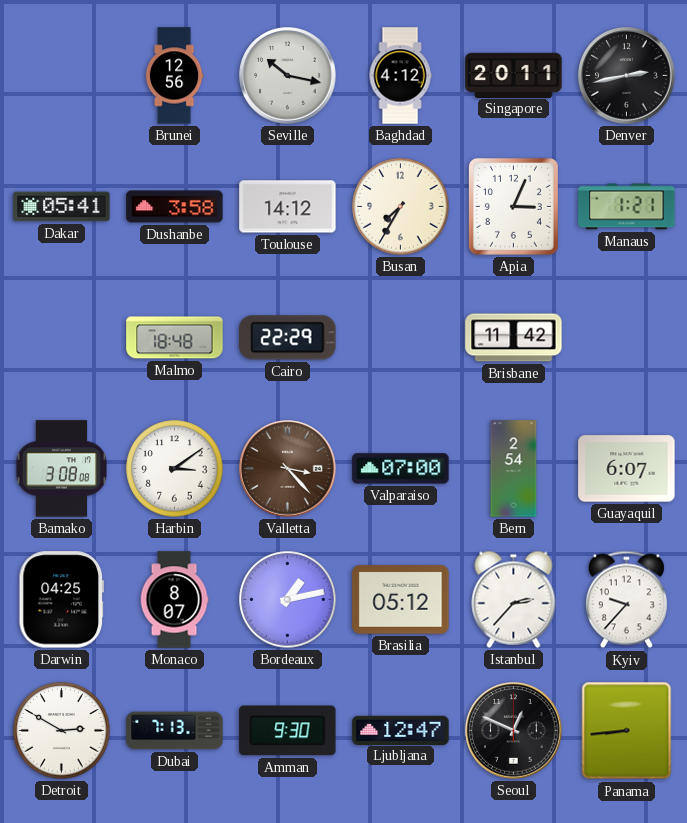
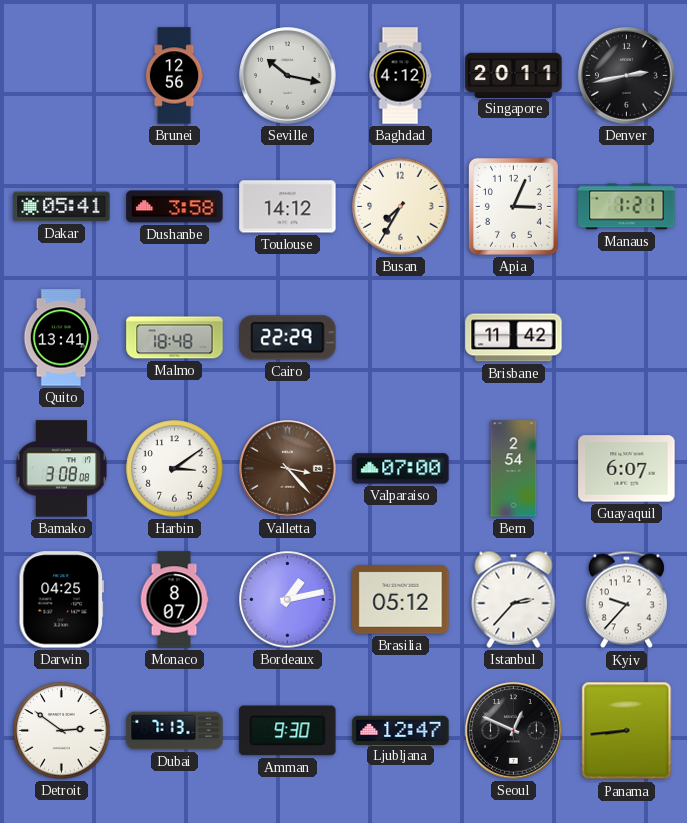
Quito: none -> 13:41
Detroit: 2:50 -> 2:51
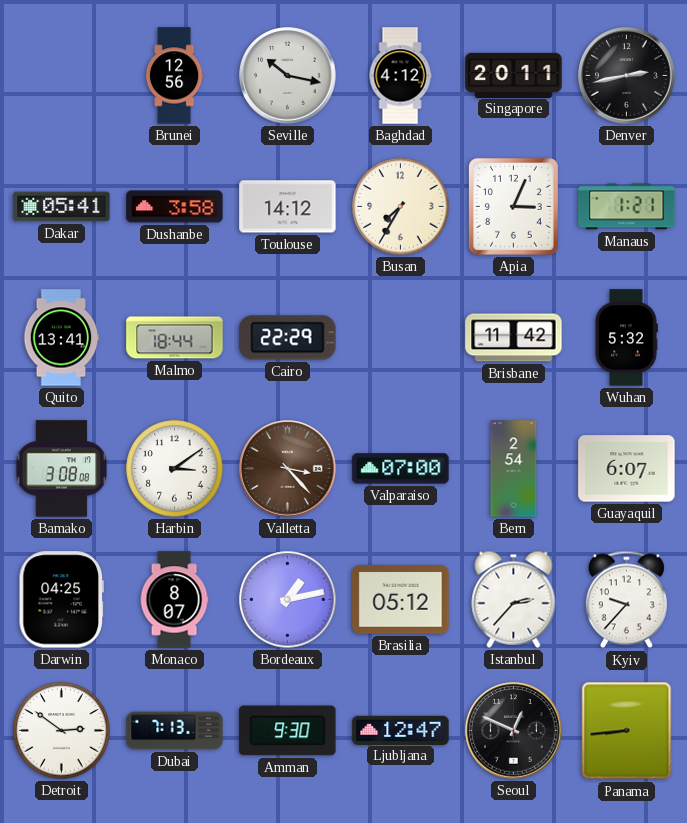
Malmo: 18:48 -> 18:44
Wuhan: none -> 5:32
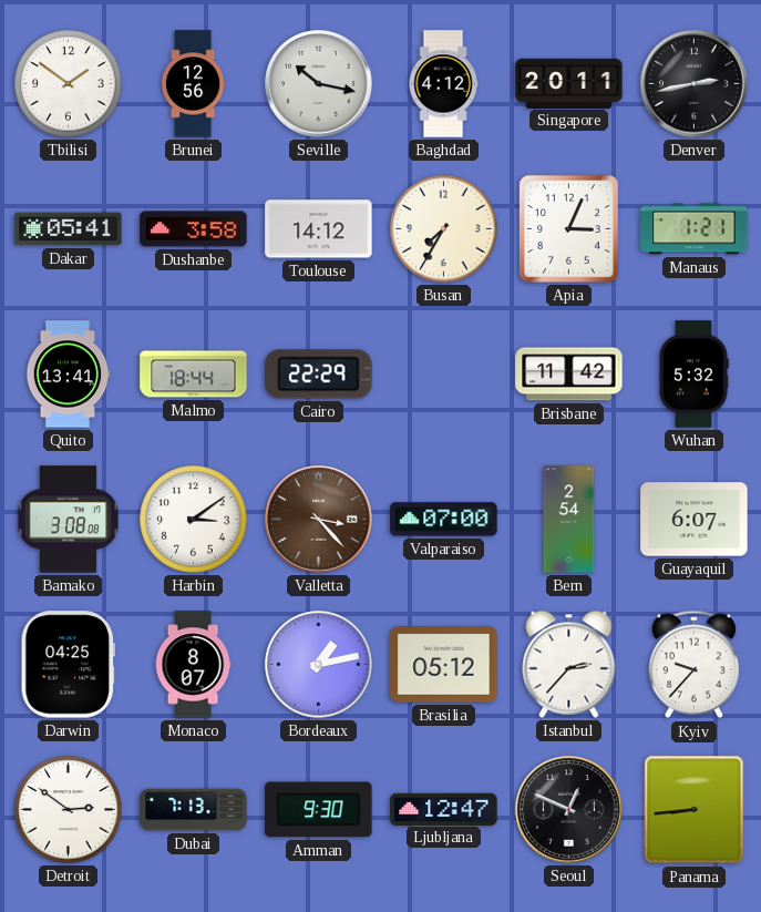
Tbilisi: none -> 1:51
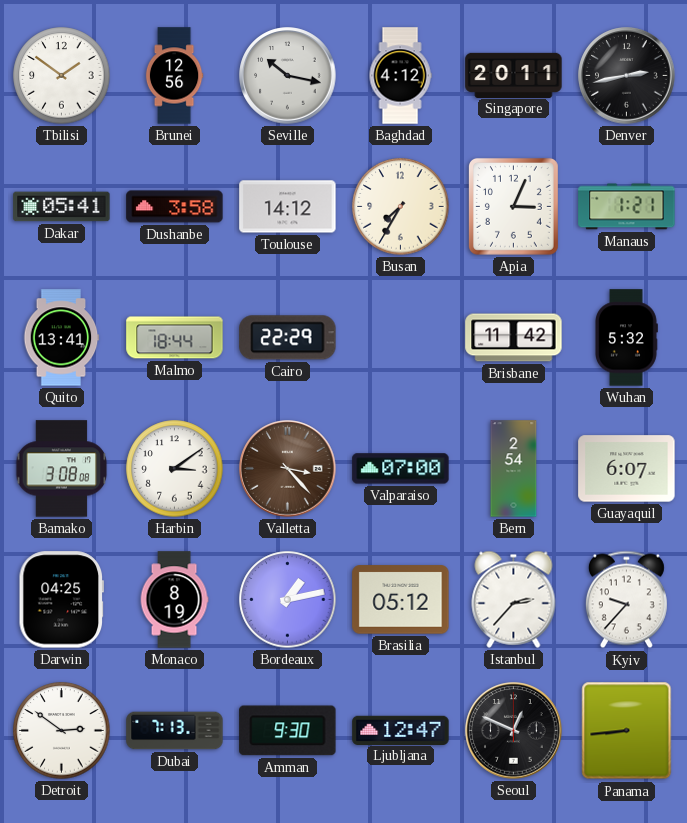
Monaco: 8:07 -> 8:19
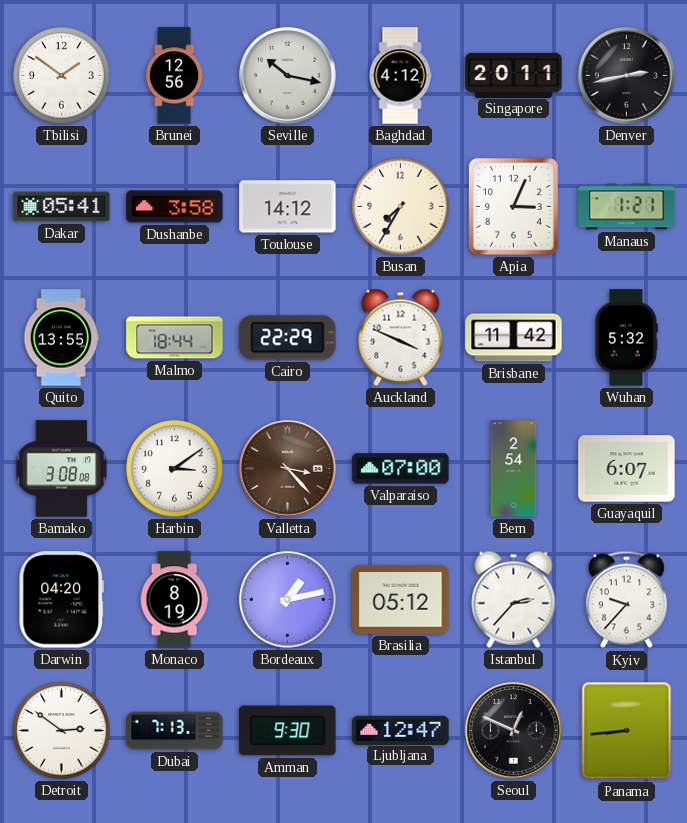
Quito: 13:41 -> 13:55
Auckland: none -> 3:49
Darwin: 04:25 -> 04:20
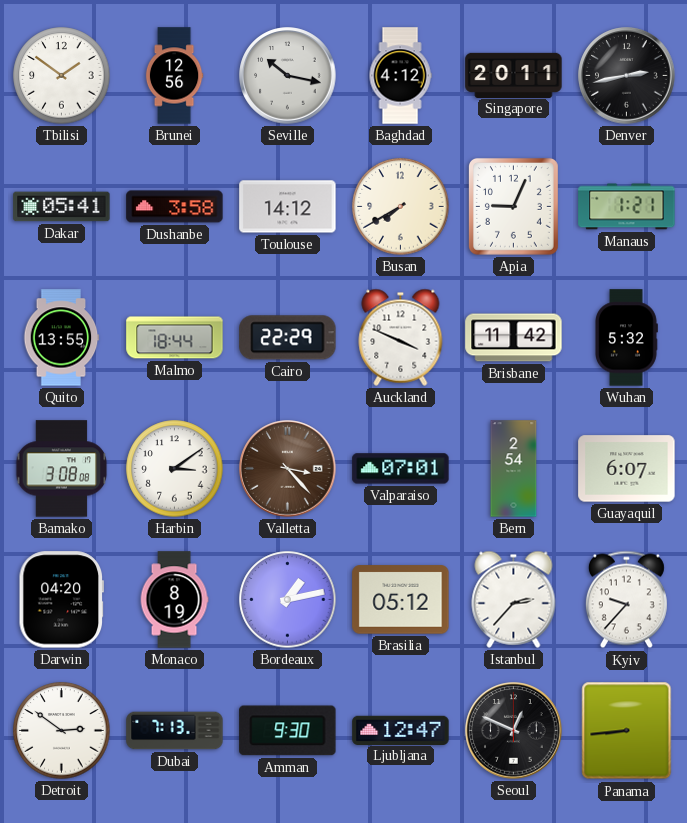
Busan: 7:35 -> 7:40
Apia: 3:04 -> 9:04
Valparaiso: 07:00 -> 07:01
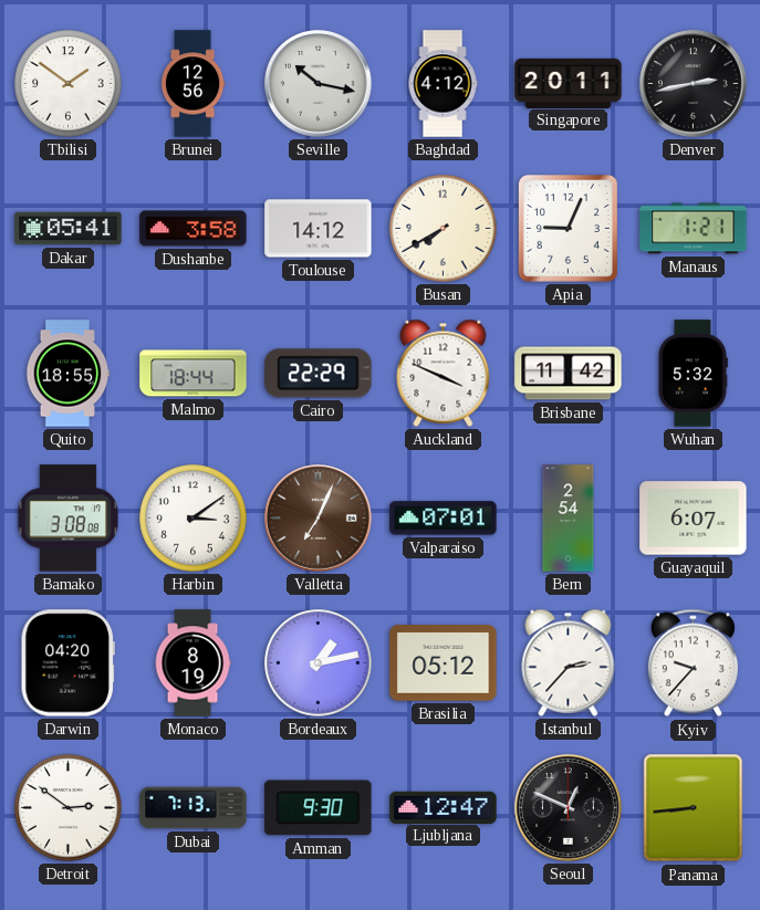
Quito: 13:55 -> 18:55
Valletta: 3:23 -> 7:04
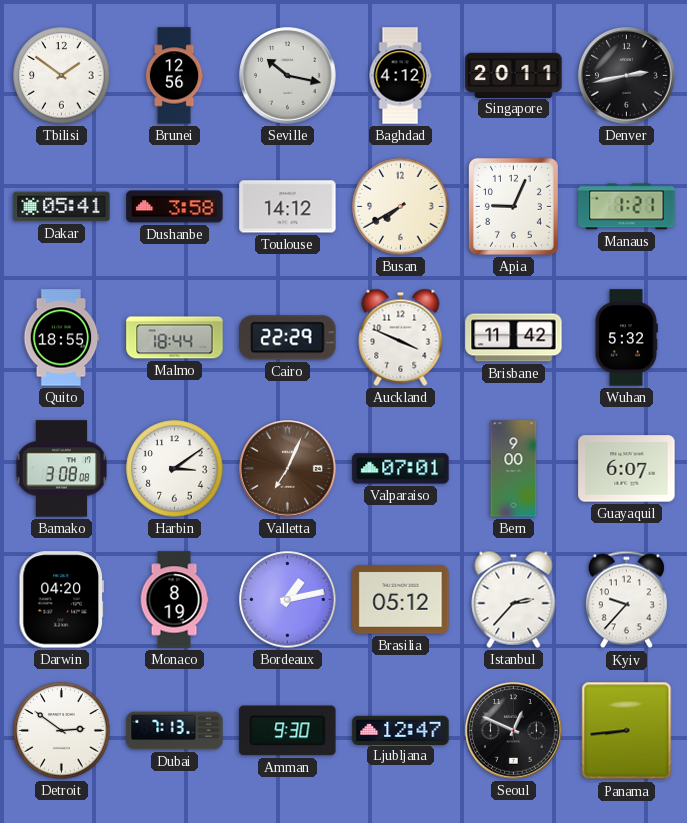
Bern: 2:54 -> 9:00
